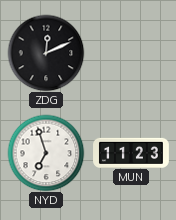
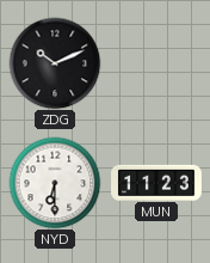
ZDG: 12:11 -> 10:11
NYD: 6:57 -> 6:30
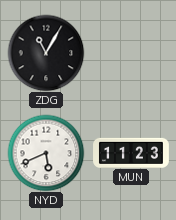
ZDG: 10:11 -> 11:05
NYD: 6:30 -> 5:41
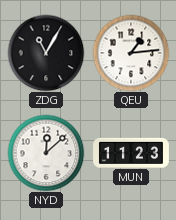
QEU: none -> 1:14
NYD: 5:41 -> 12:08
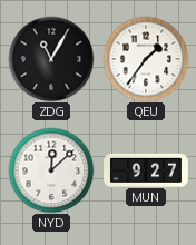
QEU: 1:14 -> 1:36
MUN: 11:23 -> 9:27
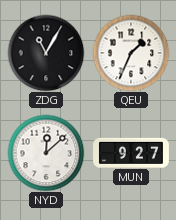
QEU: 1:36 -> 1:34
